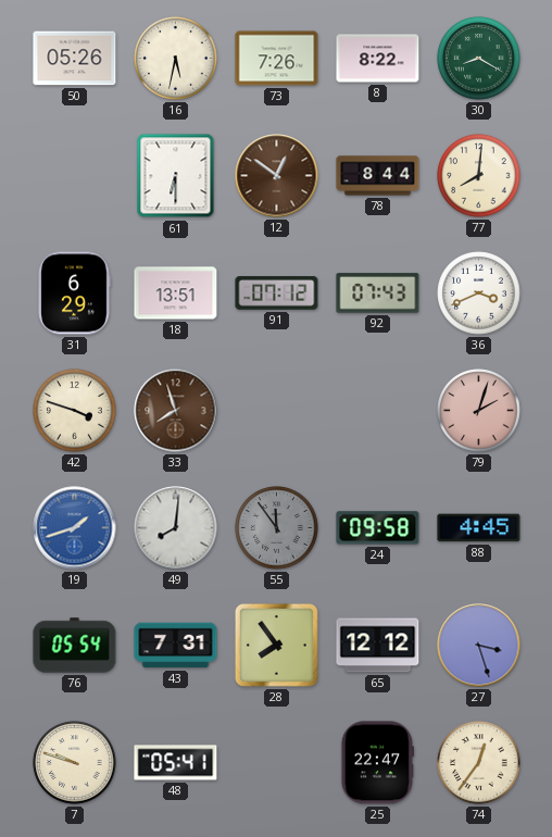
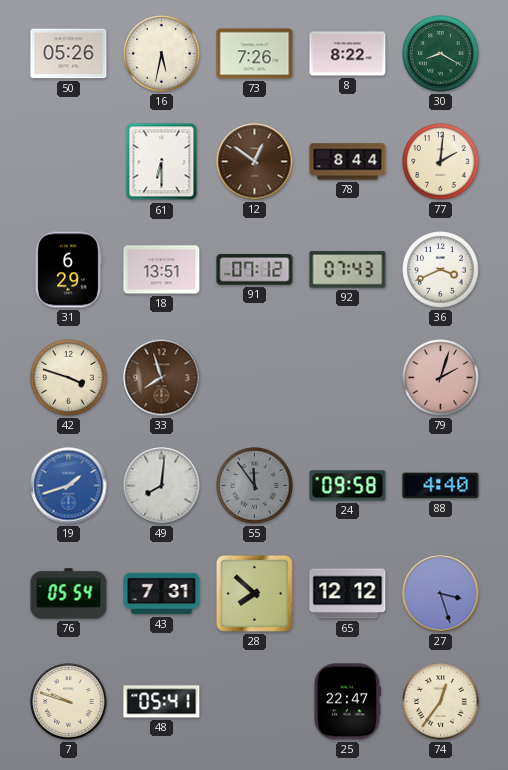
77: 8:01 -> 2:01
88: 4:45 -> 4:40
28: 7:54 -> 7:52
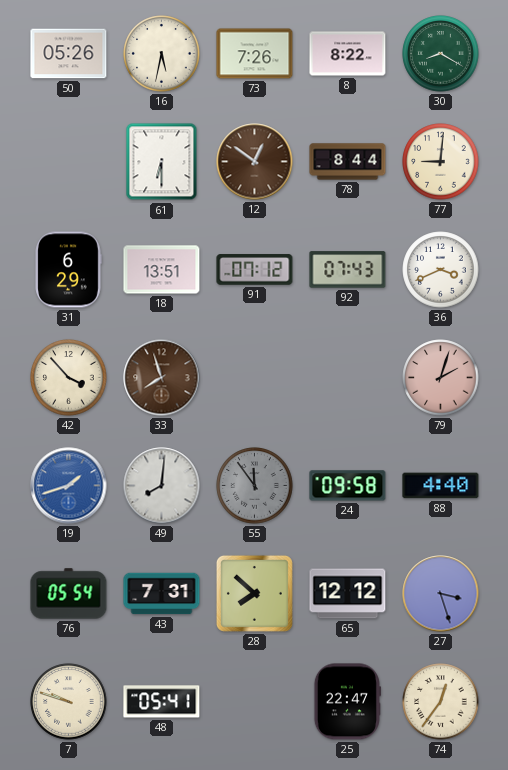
77: 2:01 -> 9:01
42: 3:48 -> 3:53
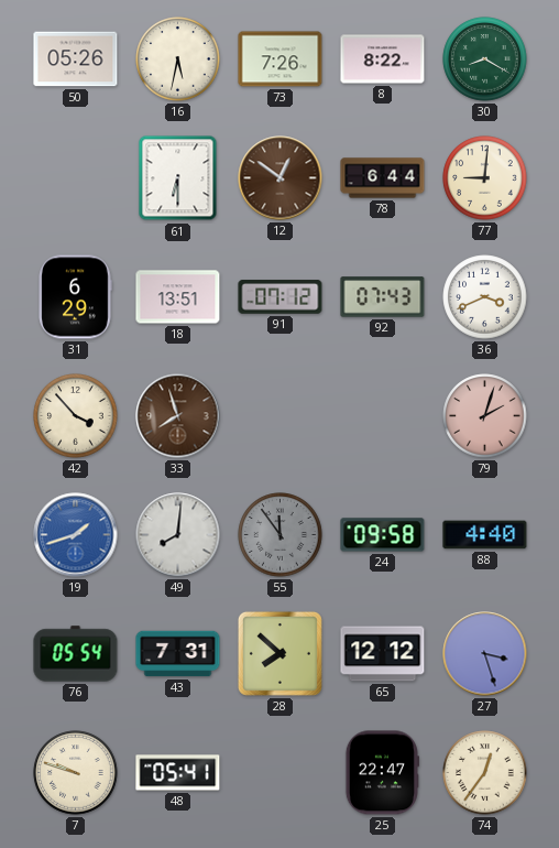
78: 8:44 -> 6:44
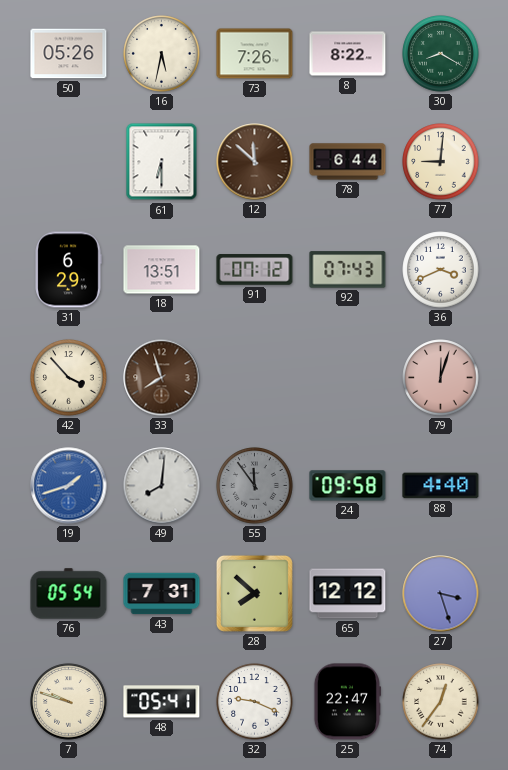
12: 12:51 -> 11:52
79: 2:03 -> 12:03
32: none -> 9:19
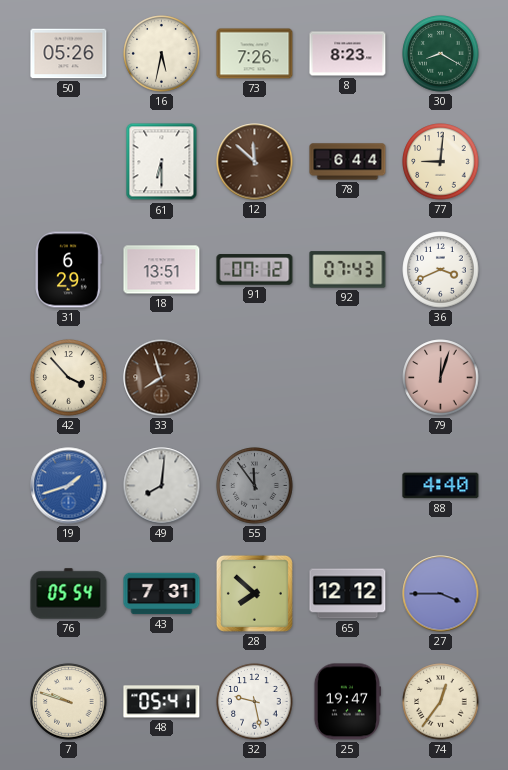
8: 8:22 -> 8:23
24: 09:58 -> none
27: 3:27 -> 3:45
32: 9:19 -> 9:28
25: 22:47 -> 19:47
